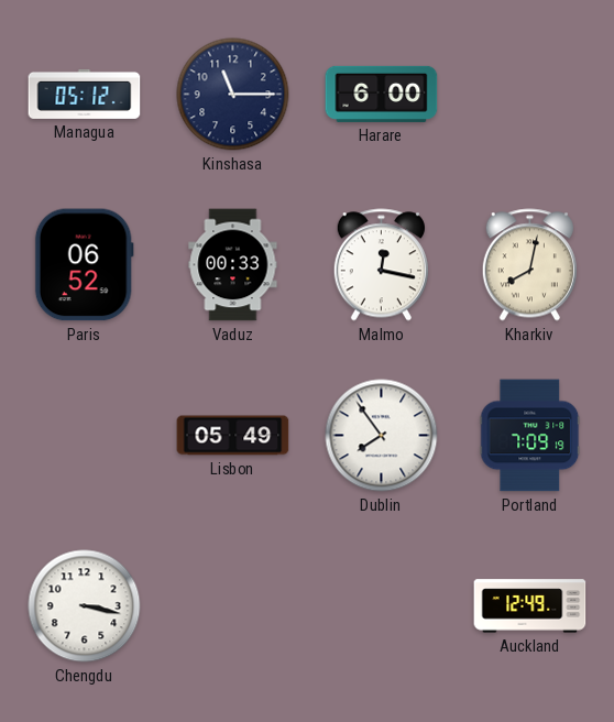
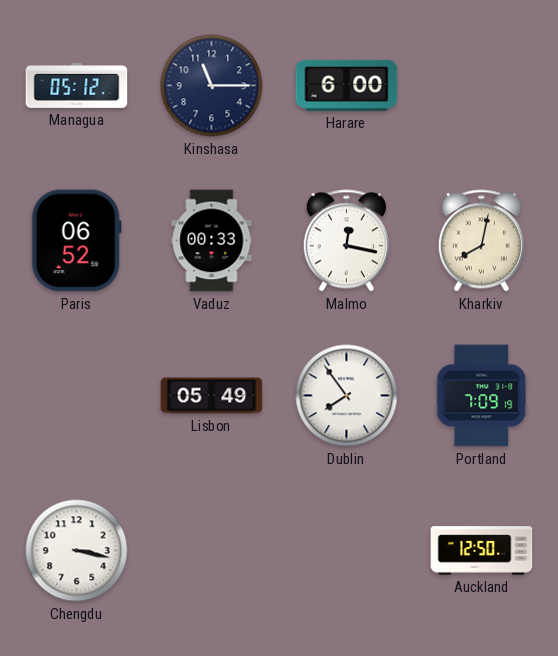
Auckland: 12:49 -> 12:50
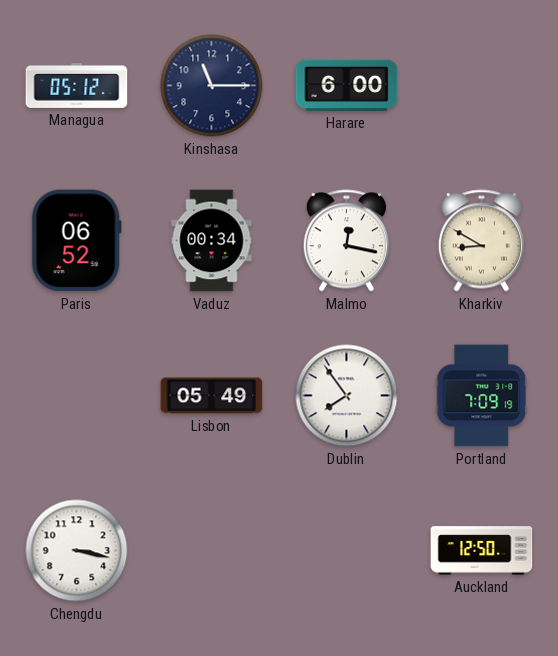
Vaduz: 00:33 -> 00:34
Kharkiv: 8:02 -> 8:50
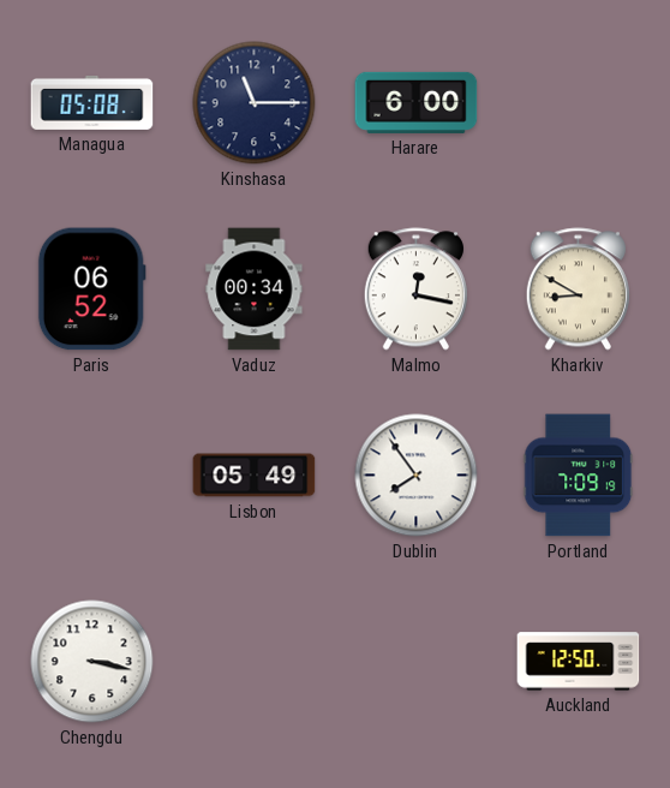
Managua: 05:12 -> 05:08
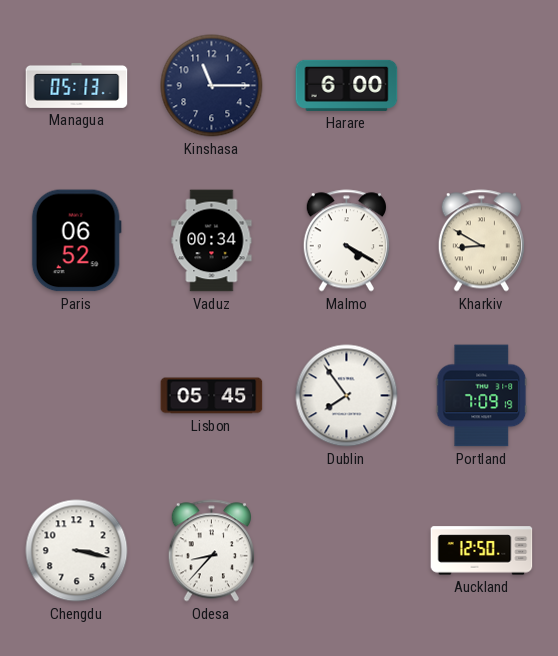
Managua: 05:08 -> 05:13
Malmo: 12:17 -> 4:20
Lisbon: 05:49 -> 05:45
Odesa: none -> 8:37
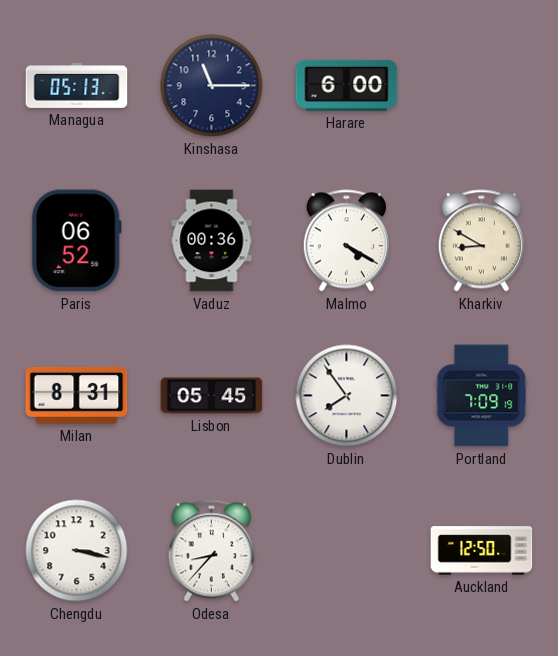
Vaduz: 00:34 -> 00:36
Milan: none -> 8:31
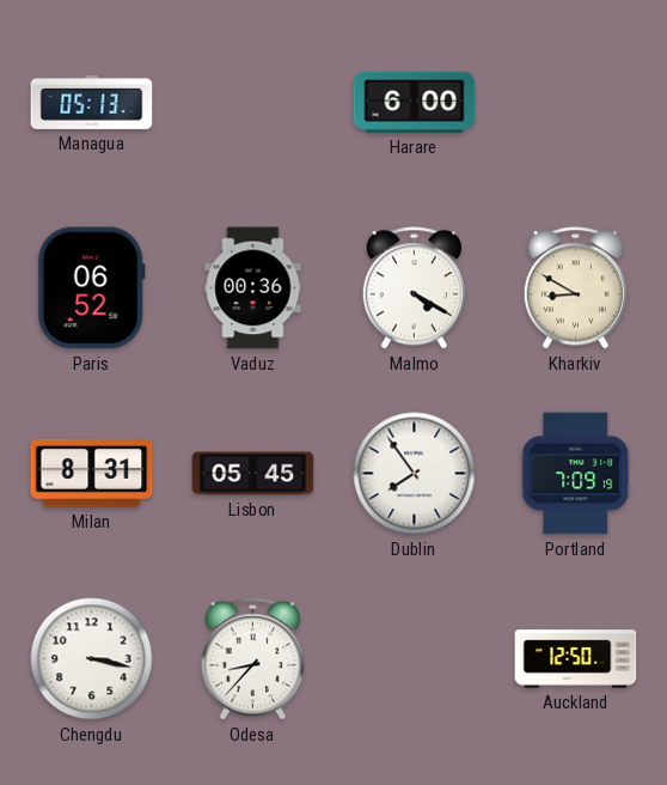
Kinshasa: 11:15 -> none
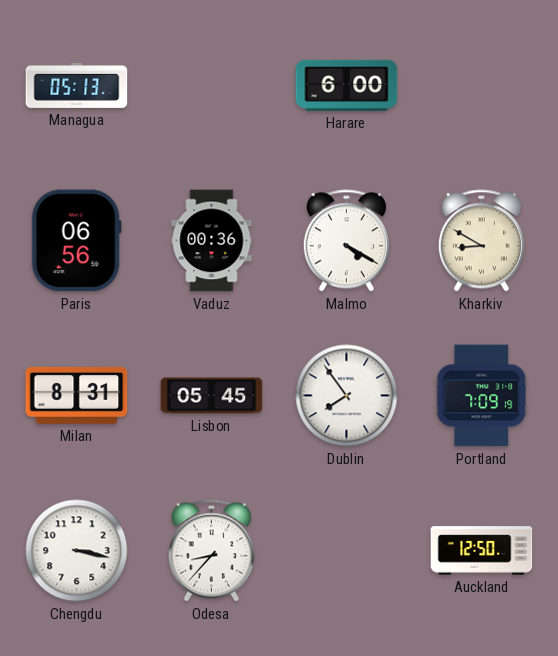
Paris: 06:52 -> 06:56
